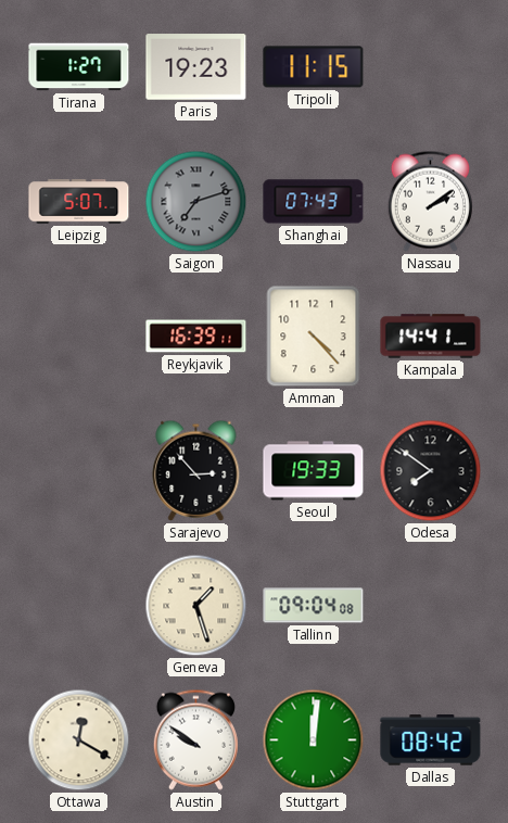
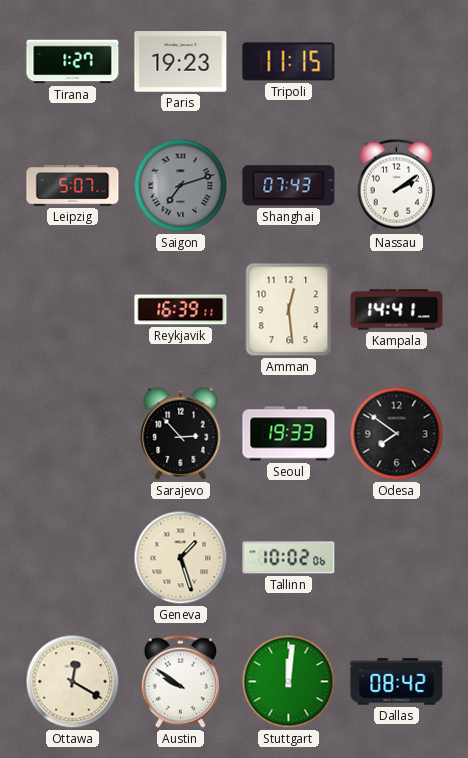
Amman: 4:23 -> 12:29
Tallinn: 09:04 -> 10:02
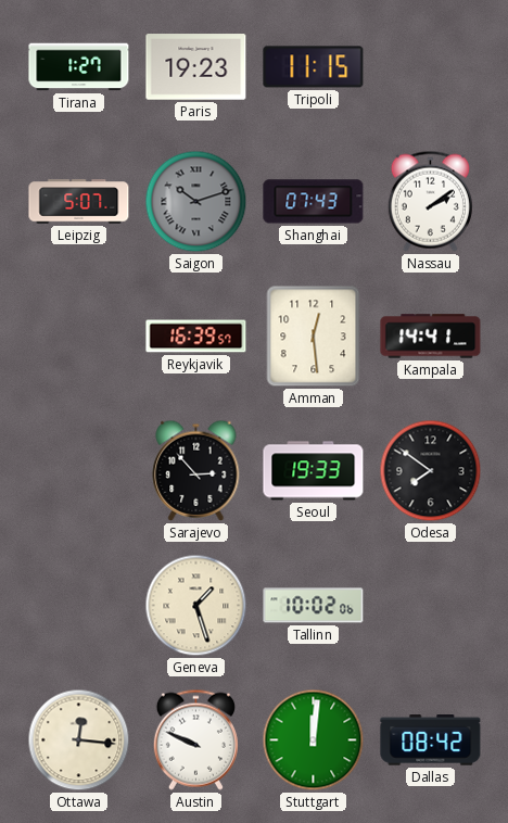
Saigon: 7:12 -> 10:12
Reykjavik: 16:39:11 -> 16:39:57
Ottawa: 12:20 -> 12:16
Austin: 9:51 -> 9:49
